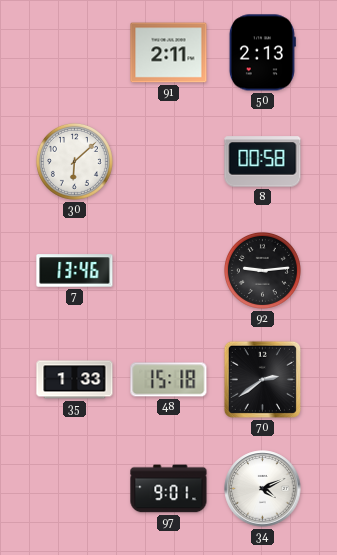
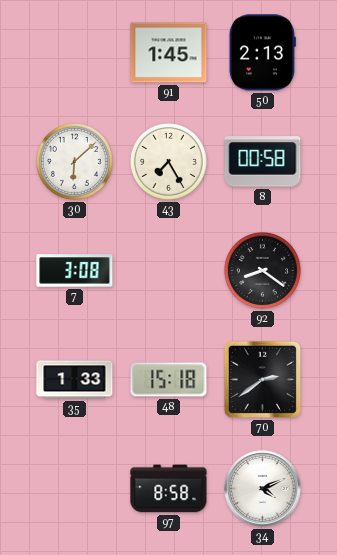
91: 2:11 -> 1:45
43: none -> 7:25
7: 13:46 -> 3:08
92: 9:14 -> 8:21
97: 9:01 -> 8:58
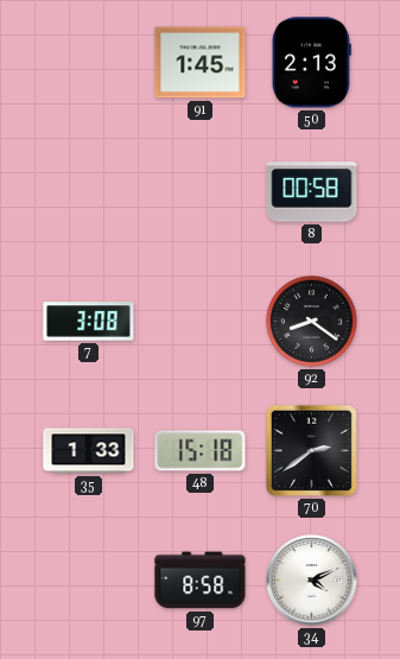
30: 6:08 -> none
43: 7:25 -> none
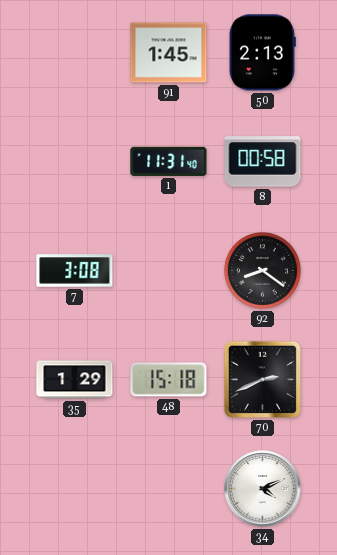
1: none -> 11:31
35: 1:33 -> 1:29
70: 2:39 -> 2:41
97: 8:58 -> none
